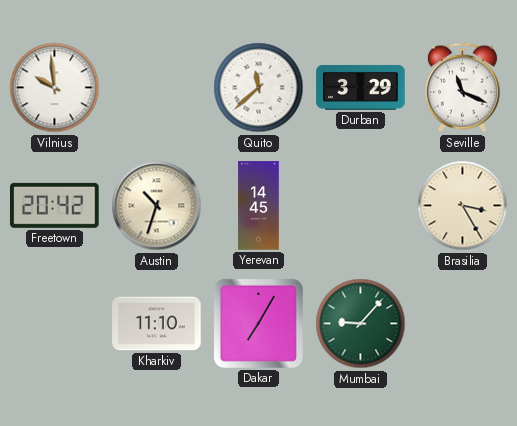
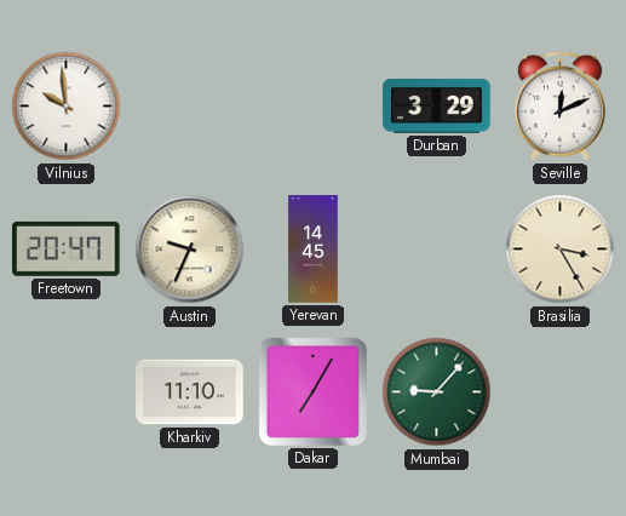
Quito: 11:38 -> none
Seville: 11:19 -> 12:11
Freetown: 20:42 -> 20:47
Austin: 10:33 -> 9:34
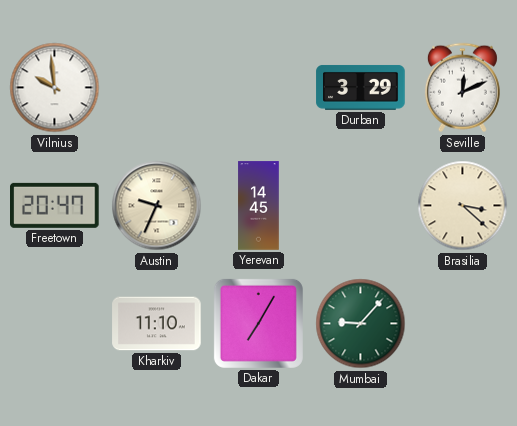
Brasilia: 3:25 -> 3:22
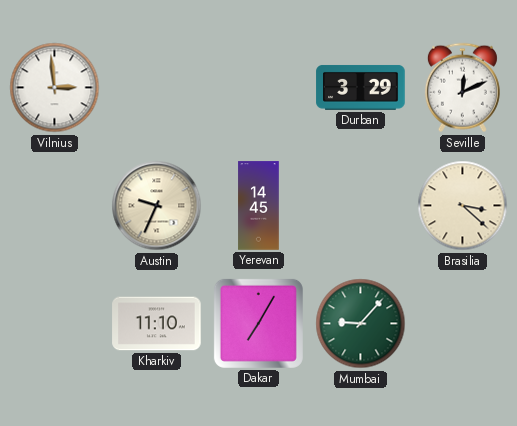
Vilnius: 9:59 -> 2:59
Freetown: 20:47 -> none
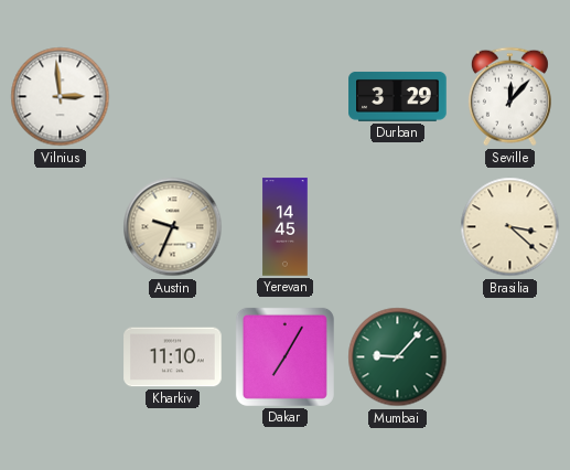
Seville: 12:11 -> 12:07
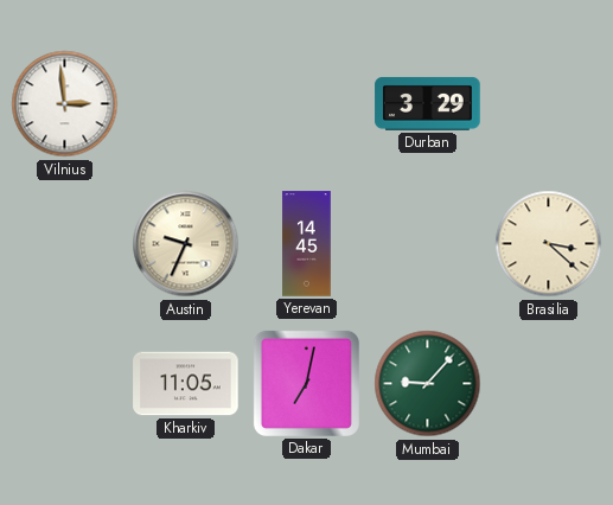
Seville: 12:07 -> none
Kharkiv: 11:10 -> 11:05
Dakar: 7:05 -> 7:02
